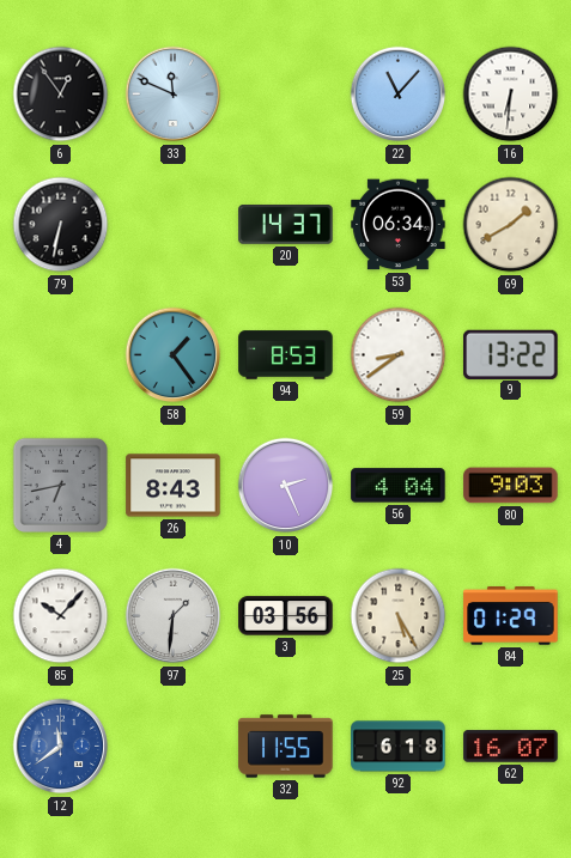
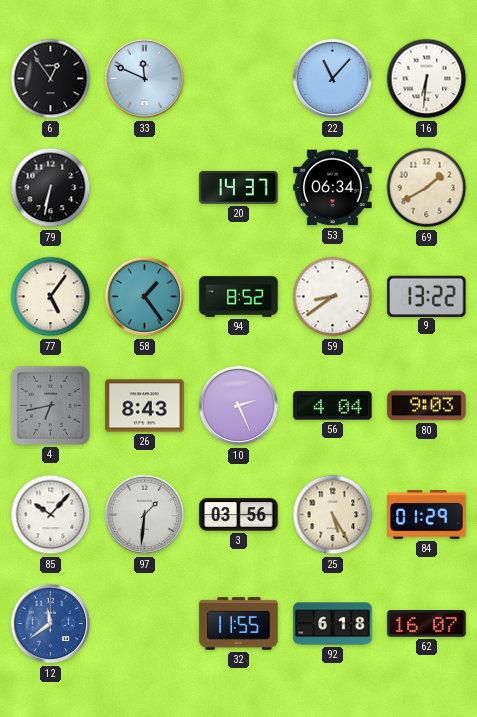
77: none -> 5:06
94: 8:53 -> 8:52
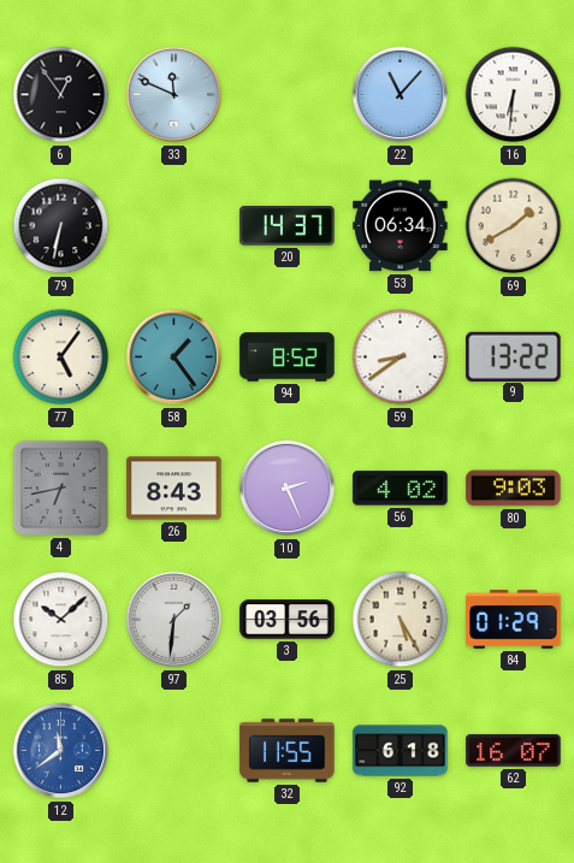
56: 4:04 -> 4:02
85: 10:07 -> 10:08
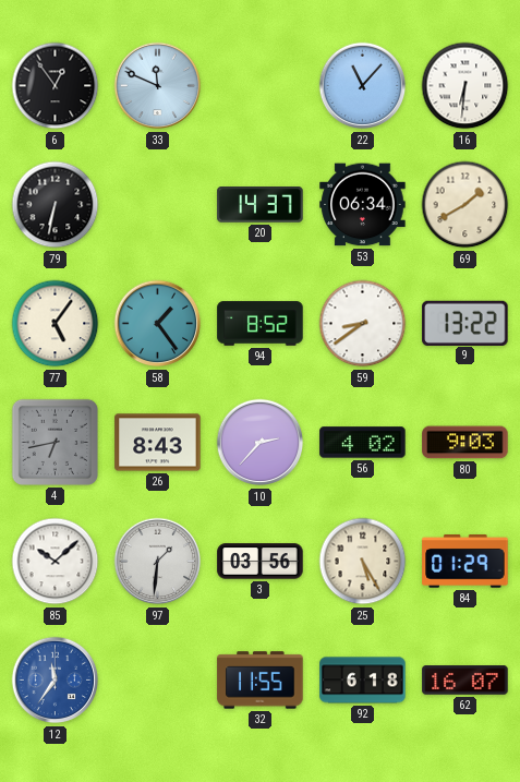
10: 2:26 -> 2:37
12: 11:39 -> 11:36
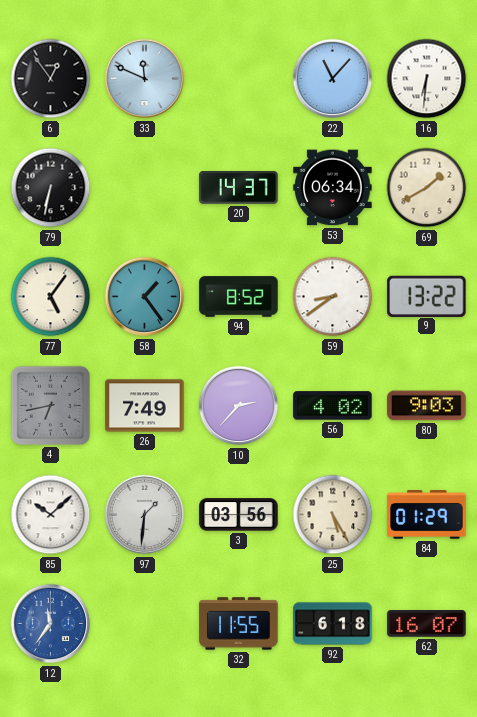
26: 8:43 -> 7:49
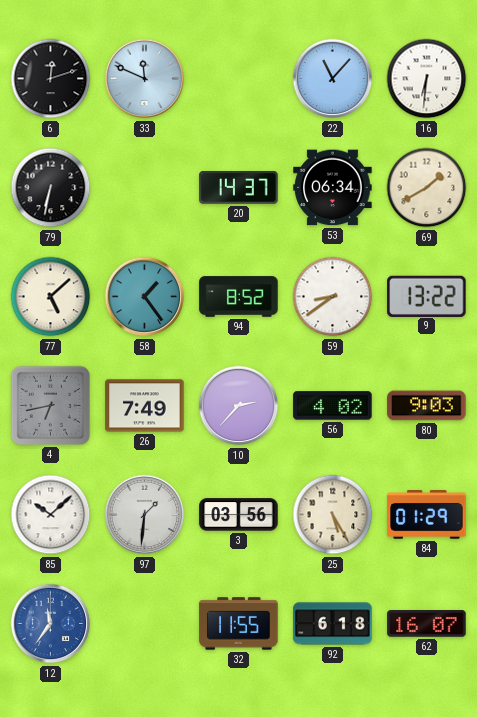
6: 12:54 -> 12:12
77: 5:06 -> 5:08
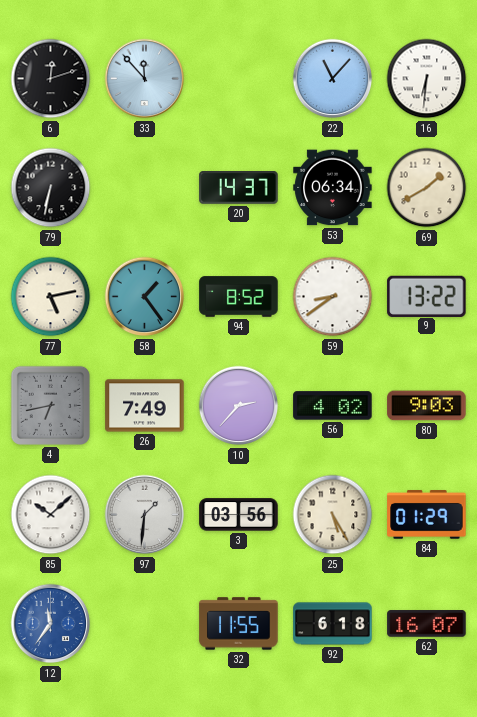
33: 11:49 -> 11:53
77: 5:08 -> 5:13
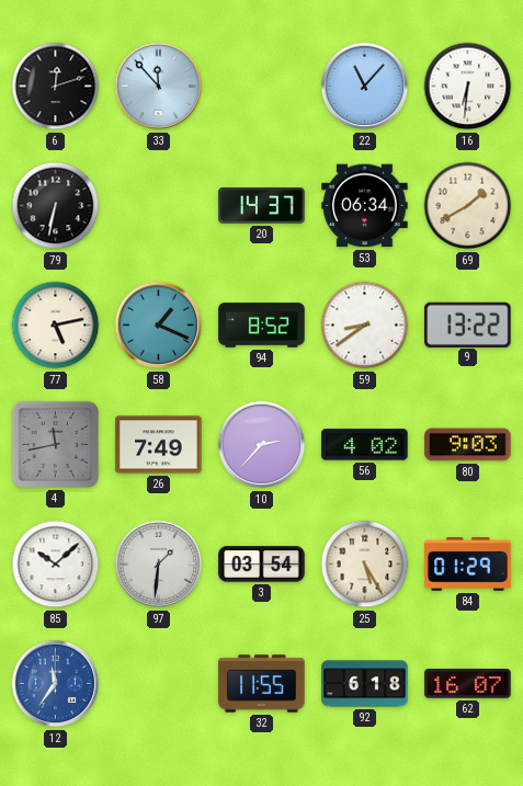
58: 1:24 -> 1:19
4: 6:43 -> 11:43
3: 03:56 -> 03:54
